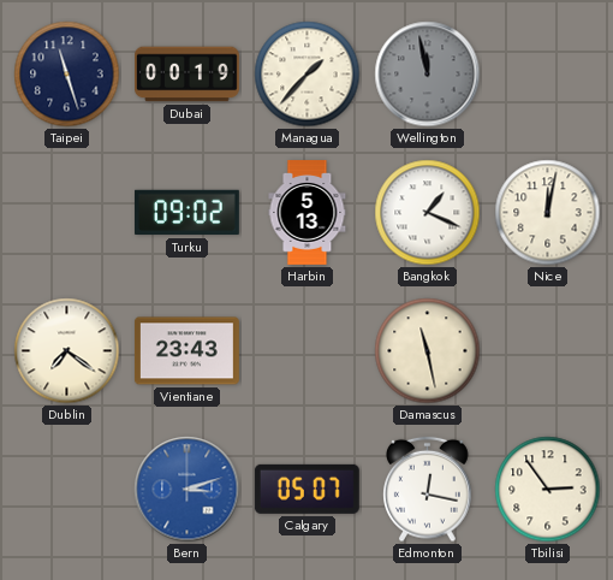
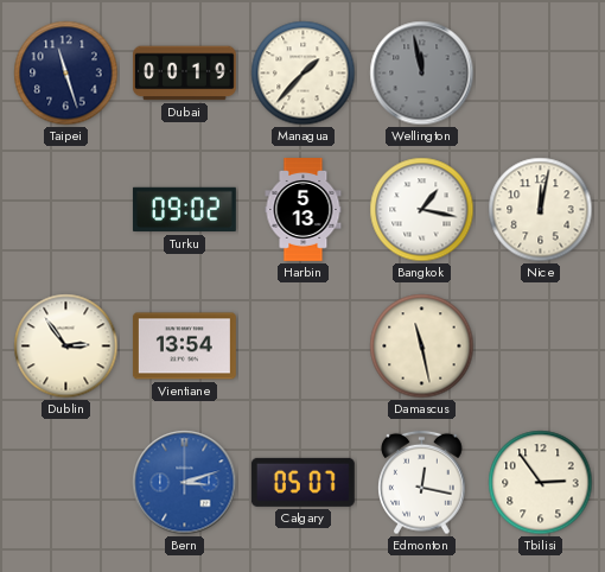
Bangkok: 1:19 -> 1:17
Dublin: 7:21 -> 2:54
Vientiane: 23:43 -> 13:54
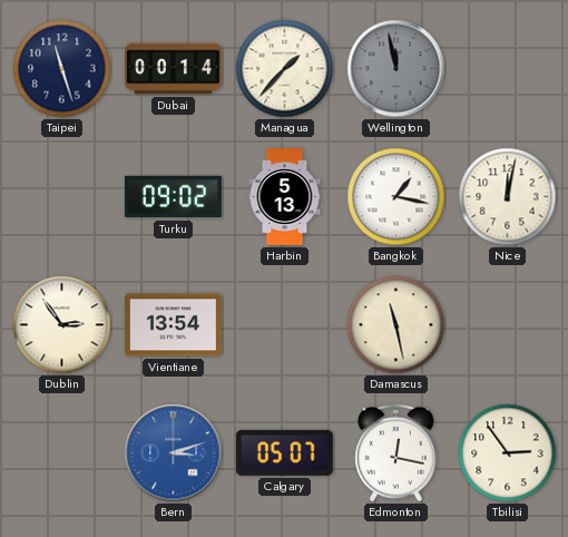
Dubai: 00:19 -> 00:14
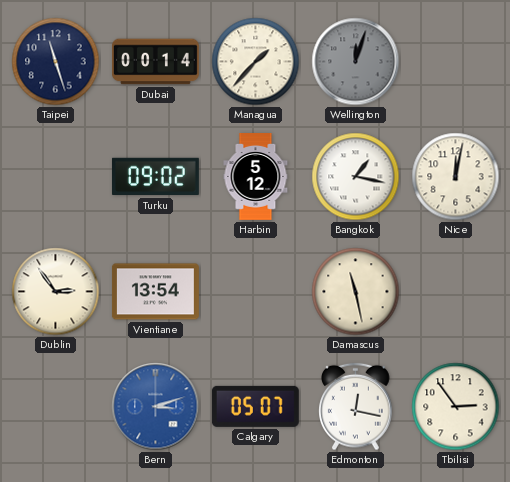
Wellington: 11:58 -> 12:03
Harbin: 5:13 -> 5:12
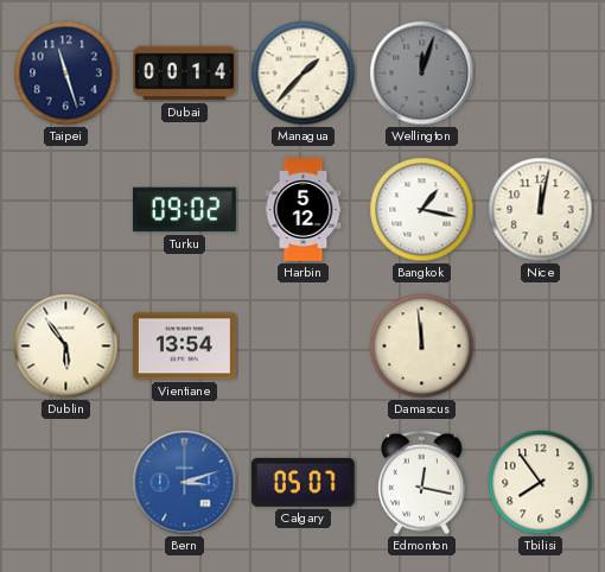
Dublin: 2:54 -> 5:54
Damascus: 11:28 -> 11:59
Tbilisi: 2:54 -> 7:54
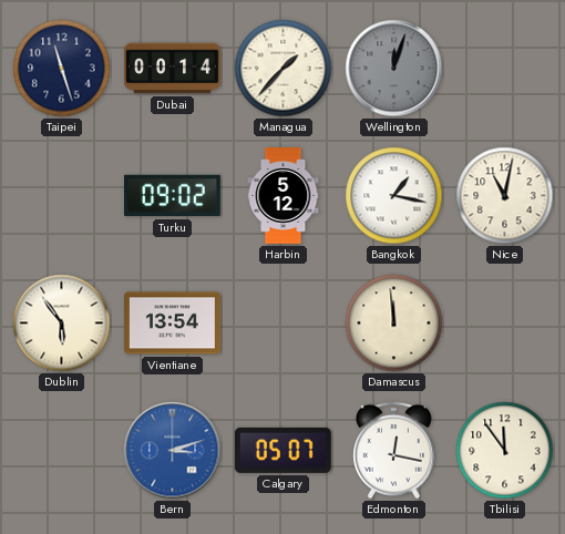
Nice: 12:02 -> 11:02
Tbilisi: 7:54 -> 11:54
